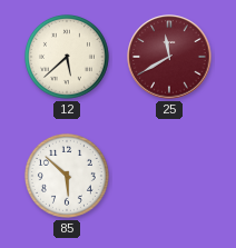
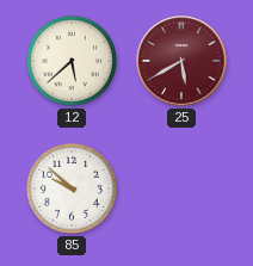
25: 11:40 -> 5:40
85: 5:52 -> 9:52
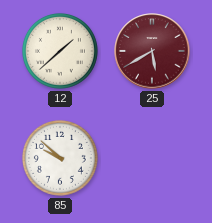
12: 5:38 -> 1:38
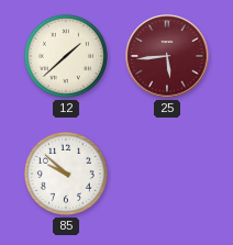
25: 5:40 -> 5:44
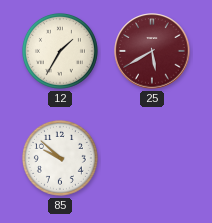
12: 1:38 -> 1:35
25: 5:44 -> 5:40
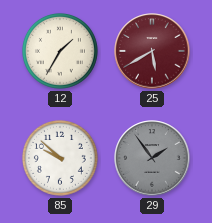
29: none -> 1:54
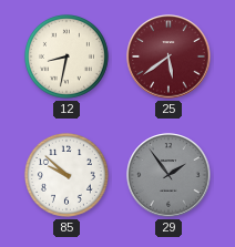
12: 1:35 -> 8:32
25: 5:40 -> 5:39
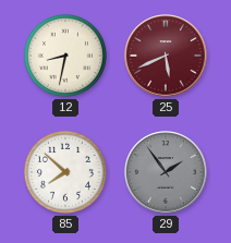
25: 5:39 -> 5:41
85: 9:52 -> 7:52
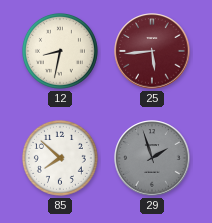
25: 5:41 -> 5:44
29: 1:54 -> 1:57
